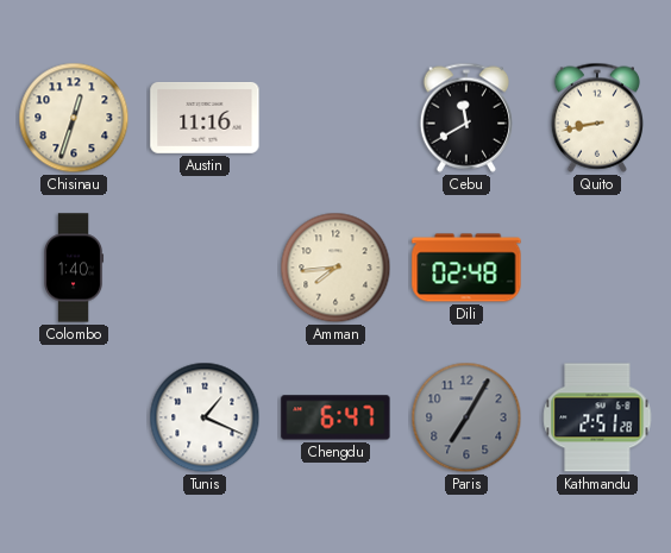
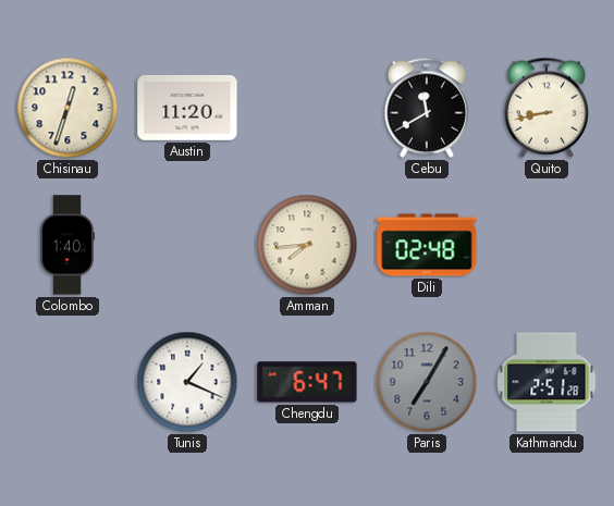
Austin: 11:16 -> 11:20
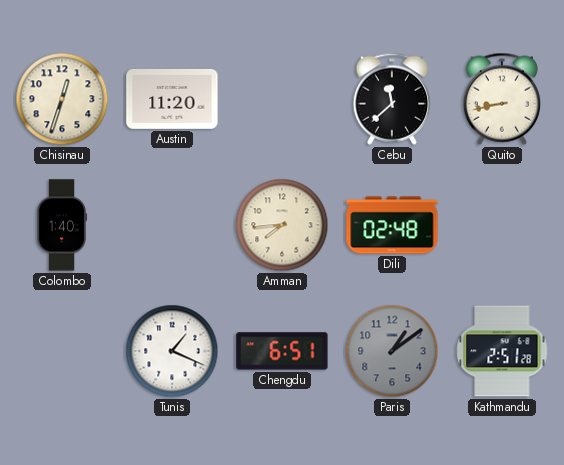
Cebu: 11:40 -> 11:38
Chengdu: 6:47 -> 6:51
Paris: 7:05 -> 1:09
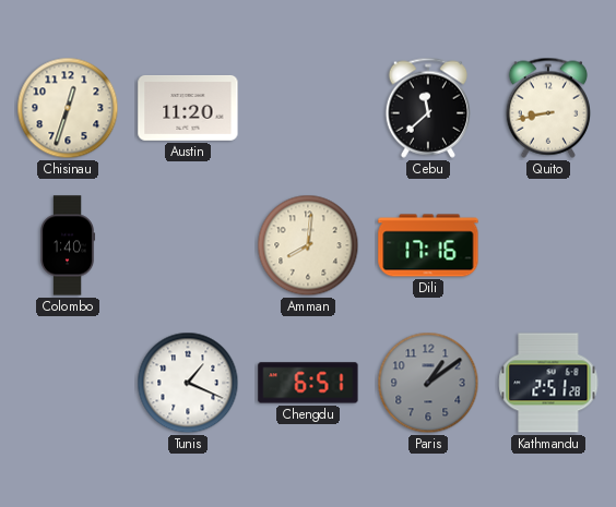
Amman: 7:44 -> 8:01
Dili: 02:48 -> 17:16
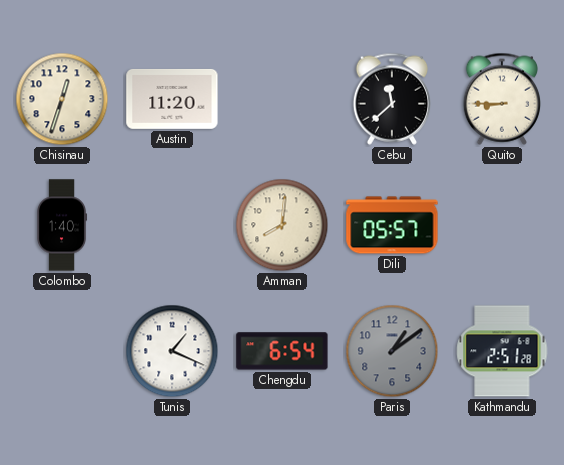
Quito: 8:43 -> 8:45
Dili: 17:16 -> 05:57
Chengdu: 6:51 -> 6:54
